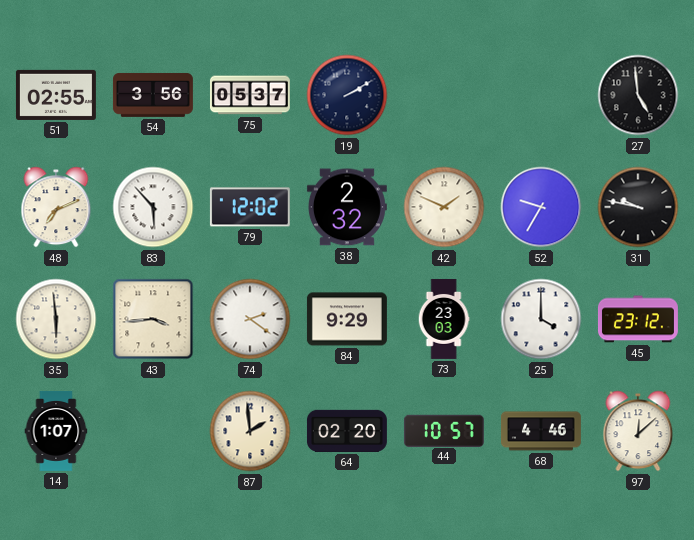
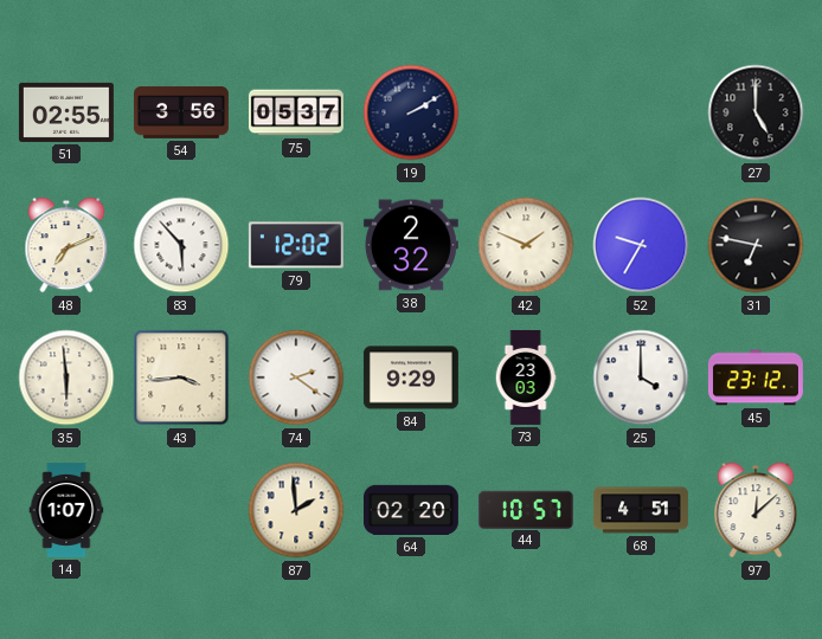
27: 4:59 -> 5:00
31: 9:47 -> 6:47
68: 4:46 -> 4:51
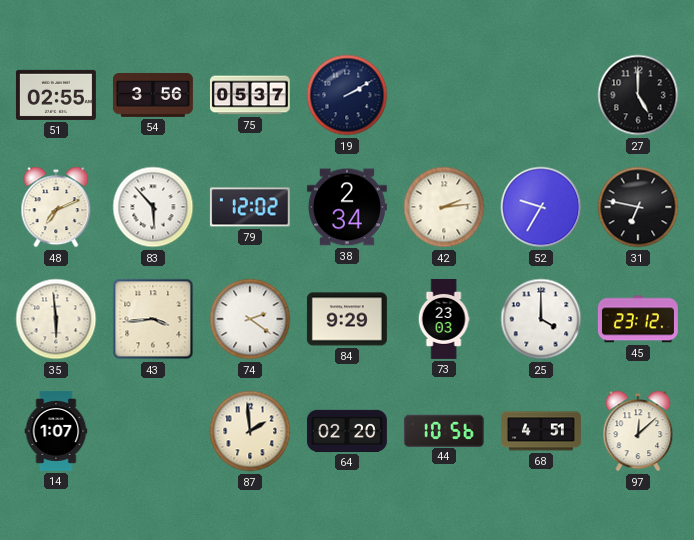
38: 2:32 -> 2:34
42: 1:49 -> 2:14
44: 10:57 -> 10:56
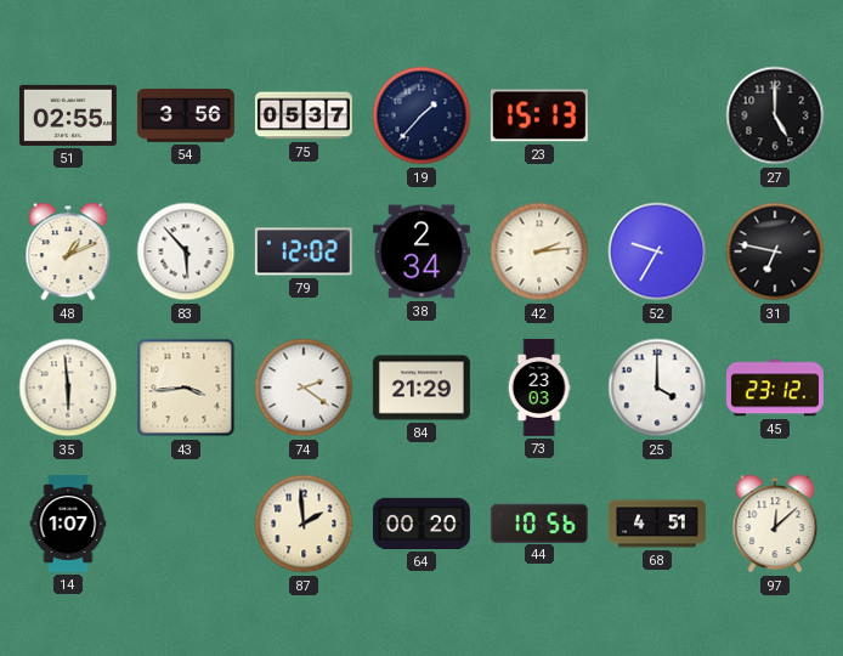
19: 2:10 -> 1:37
23: none -> 15:13
48: 7:11 -> 1:11
84: 9:29 -> 21:29
64: 02:20 -> 00:20
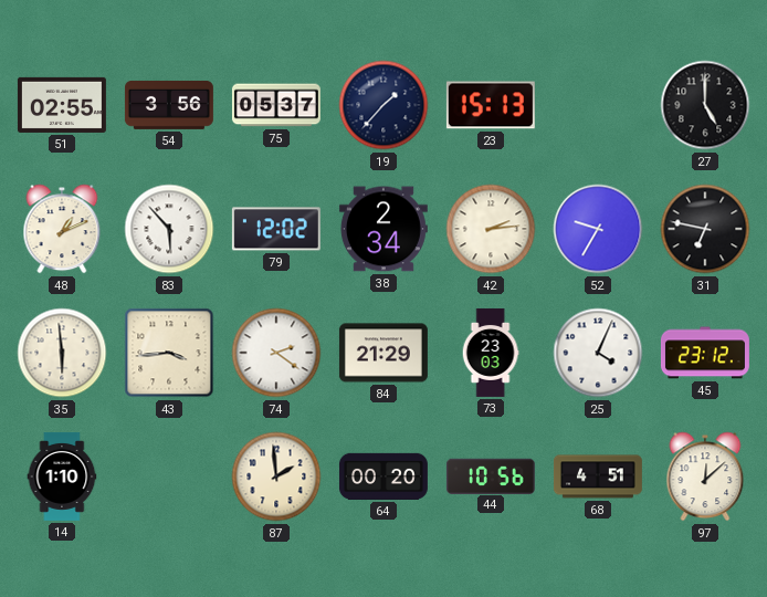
25: 4:00 -> 4:04
14: 1:07 -> 1:10
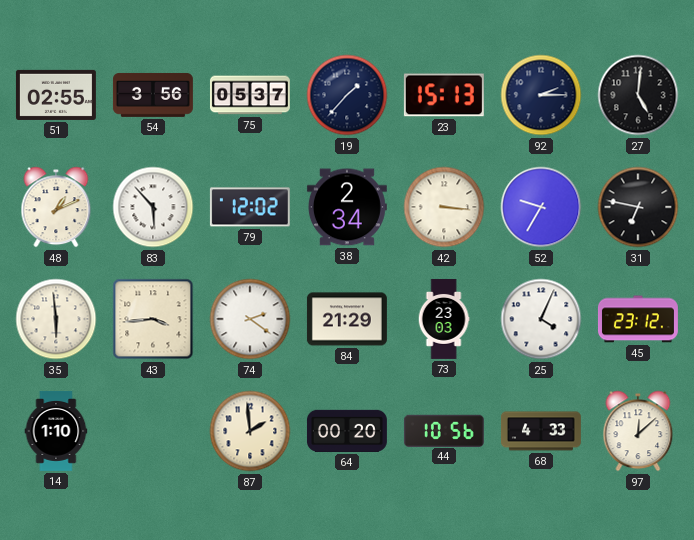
92: none -> 2:15
27: 5:00 -> 5:01
42: 2:14 -> 3:16
68: 4:51 -> 4:33
